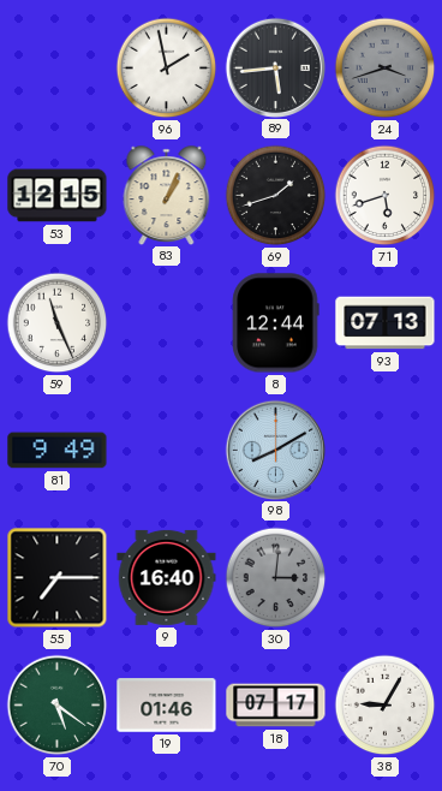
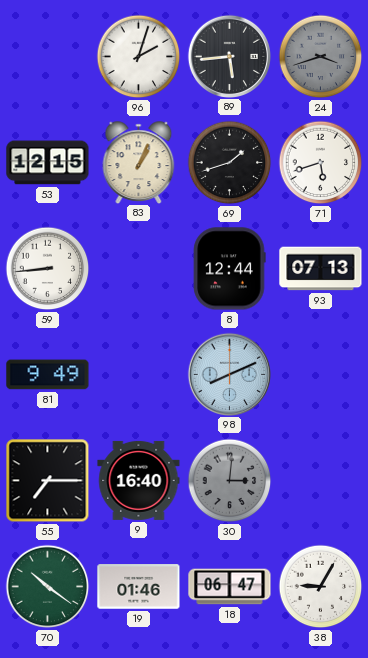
96: 1:58 -> 2:03
59: 11:26 -> 8:44
98: 8:10 -> 8:11
70: 5:21 -> 10:21
18: 07:17 -> 06:47
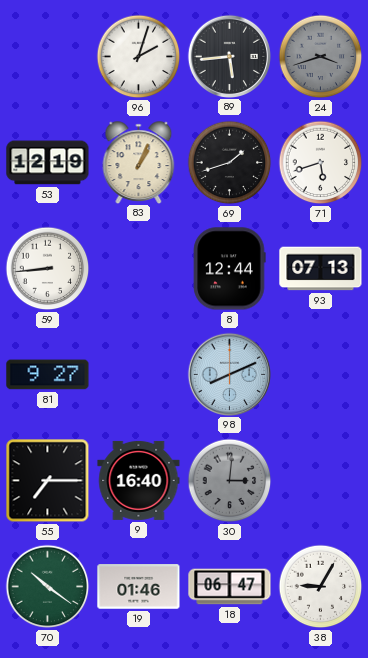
53: 12:15 -> 12:19
81: 9:49 -> 9:27
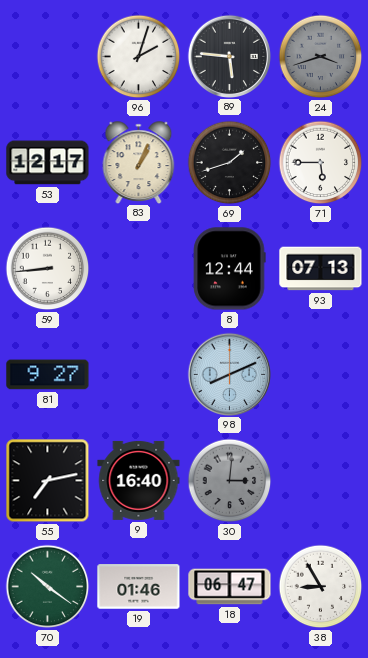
89: 5:44 -> 5:46
53: 12:19 -> 12:17
71: 5:42 -> 5:45
55: 7:15 -> 7:13
38: 9:05 -> 8:55
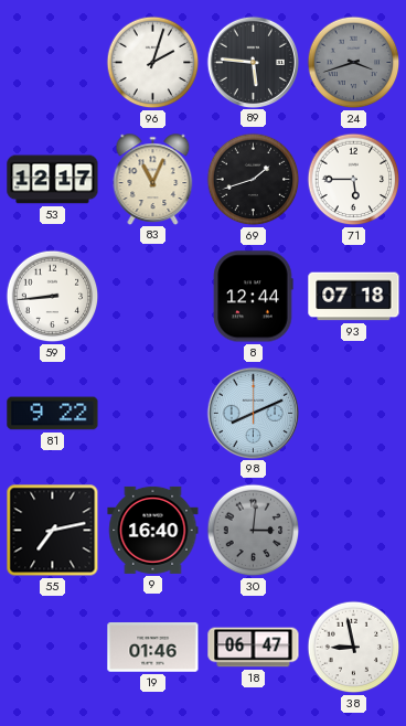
83: 1:04 -> 11:04
93: 07:13 -> 07:18
81: 9:27 -> 9:22
70: 10:21 -> none
38: 8:55 -> 8:58
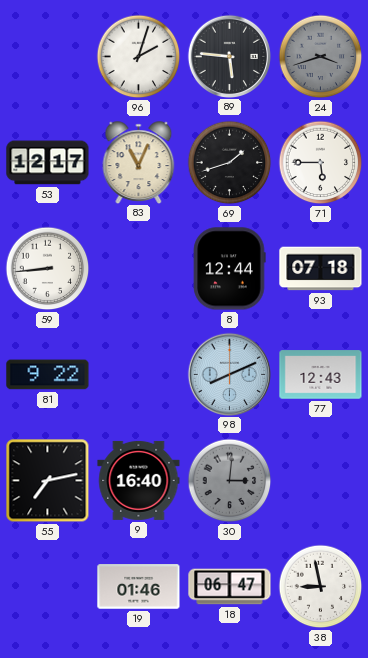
77: none -> 12:43
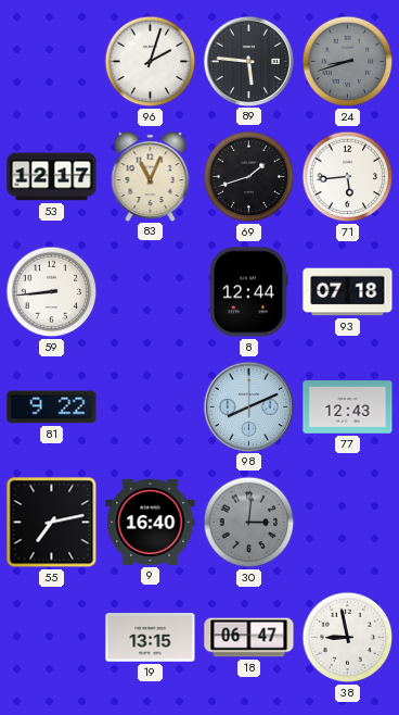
24: 3:42 -> 8:42
71: 5:45 -> 5:44
19: 01:46 -> 13:15
